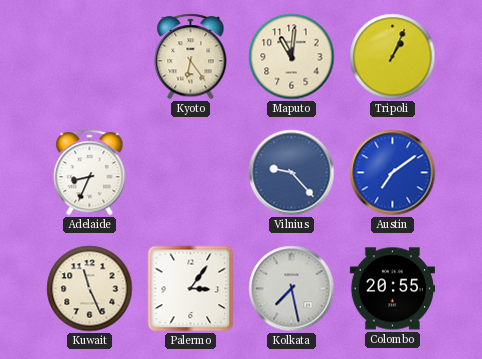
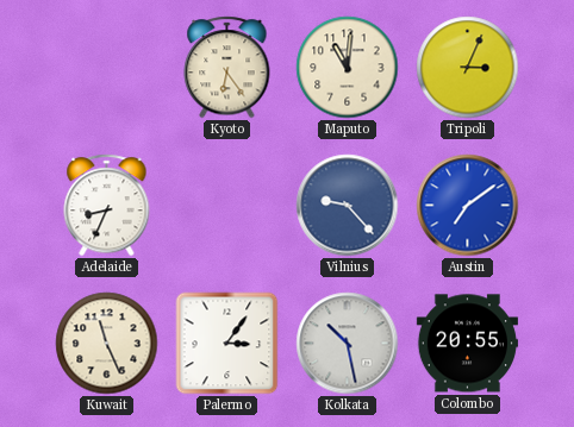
Tripoli: 1:04 -> 3:04
Kolkata: 7:28 -> 10:28
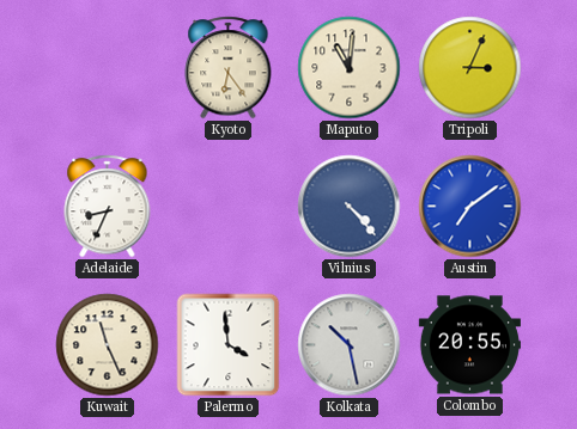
Vilnius: 9:23 -> 4:23
Palermo: 3:06 -> 3:59
